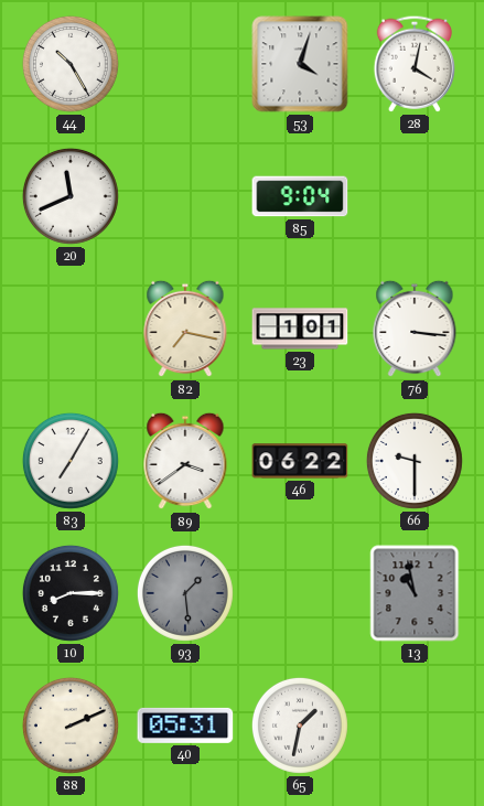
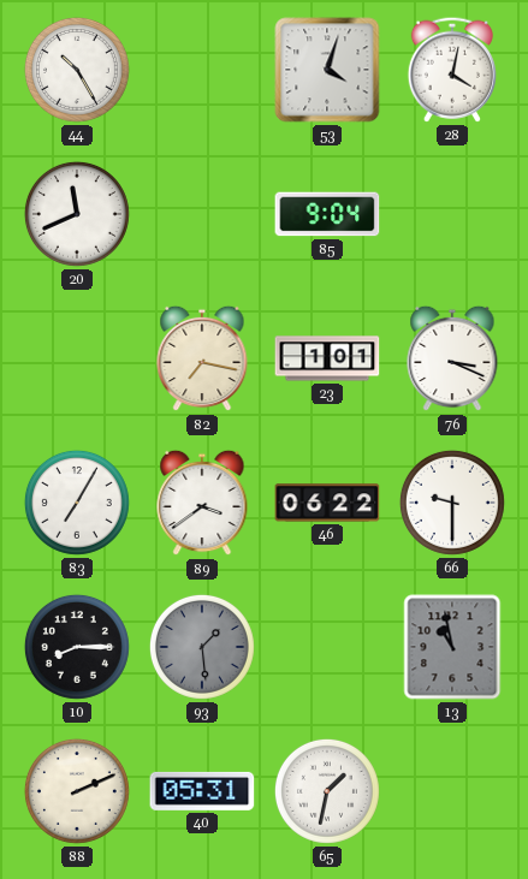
76: 3:16 -> 3:19
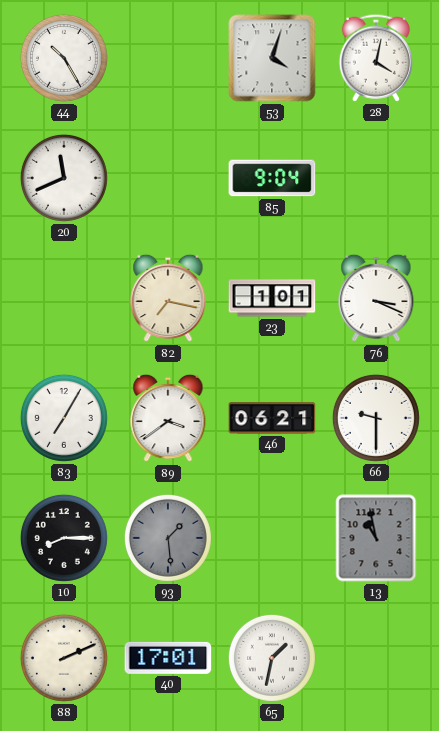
46: 06:22 -> 06:21
40: 05:31 -> 17:01
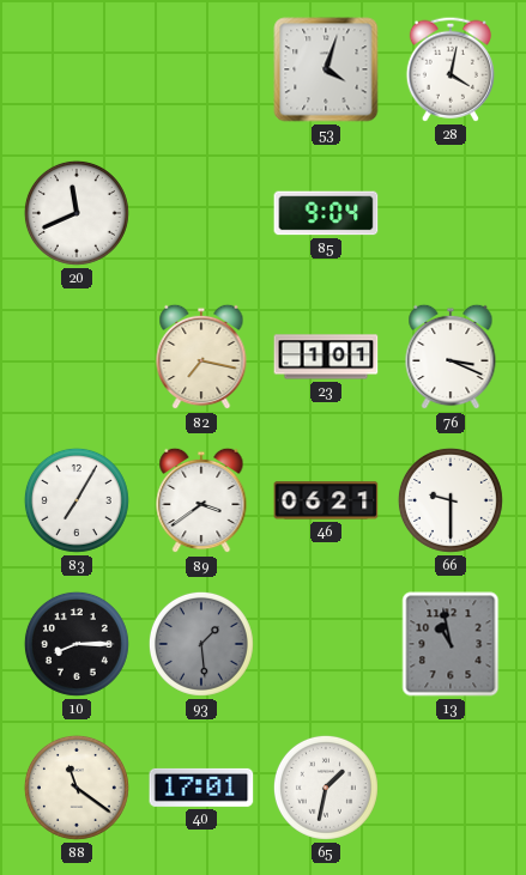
44: 10:25 -> none
88: 2:11 -> 11:21
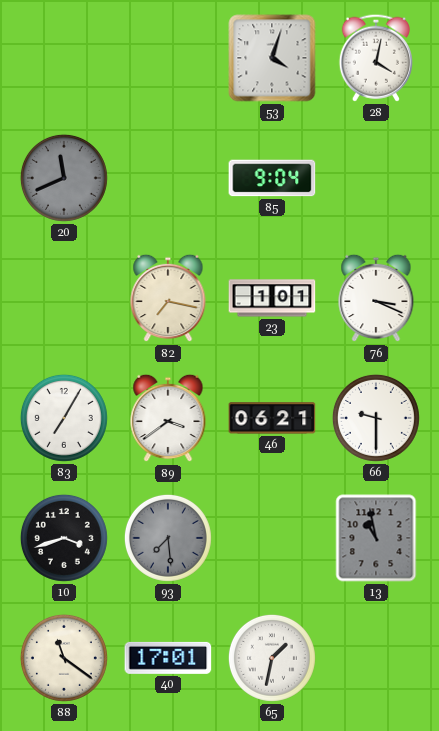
20 dial: white -> grey
10: 8:15 -> 3:42
93: 1:29 -> 7:29
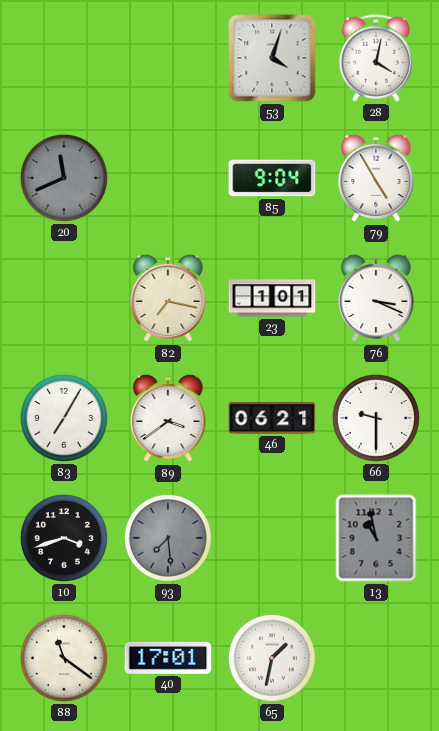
79: none -> 4:55
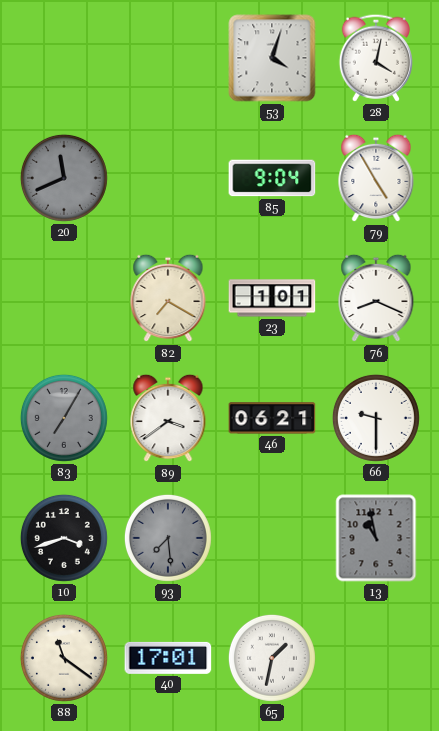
82: 7:17 -> 7:20
76: 3:19 -> 8:19
83 dial: white -> grey
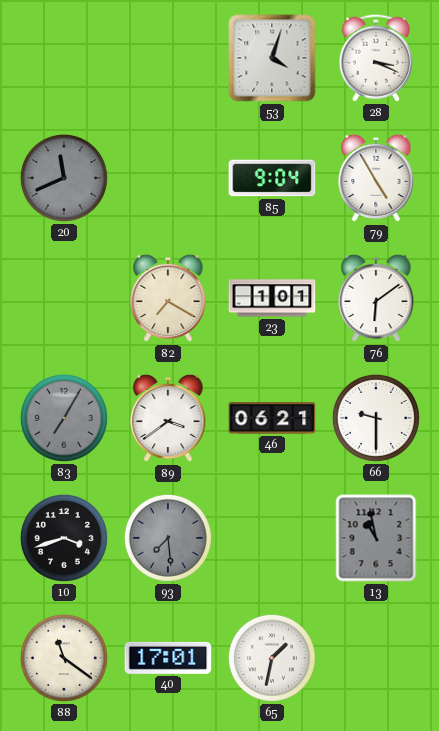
28: 4:02 -> 3:19
76: 8:19 -> 6:09
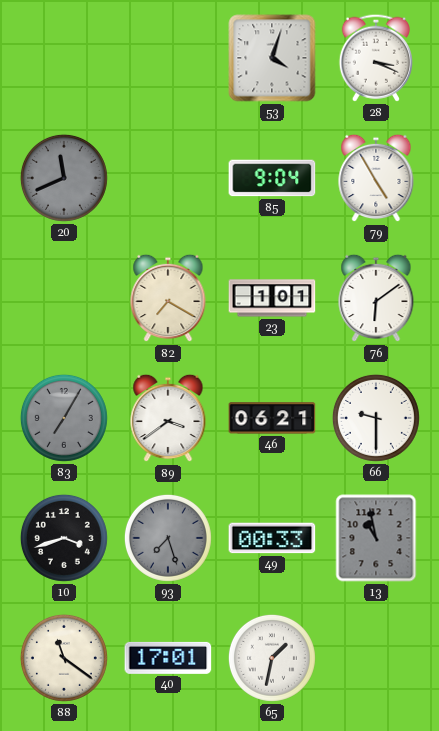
93: 7:29 -> 7:27
49: none -> 00:33
